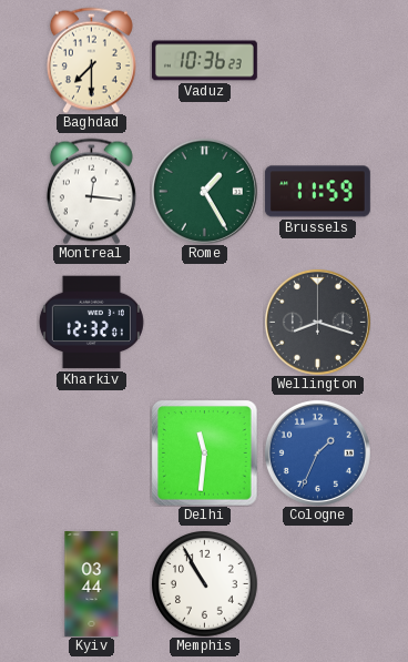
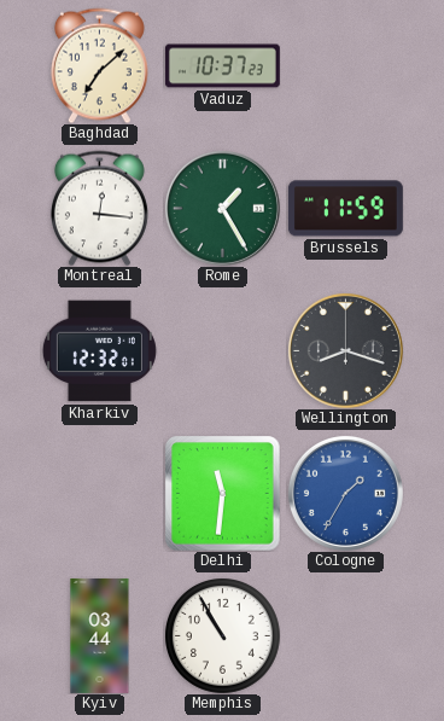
Baghdad: 7:30 -> 7:08
Vaduz: 10:36 -> 10:37
Cologne: 1:34 -> 1:35
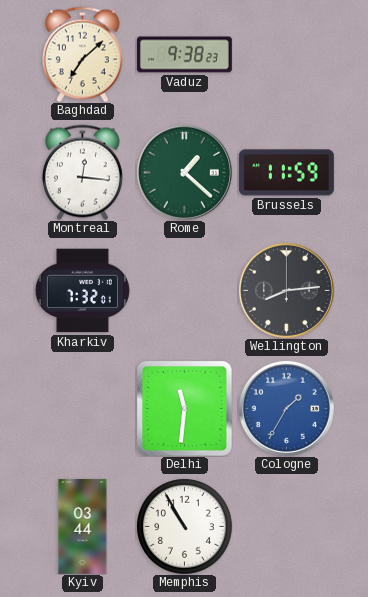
Vaduz: 10:37 -> 9:38
Rome: 1:25 -> 1:22
Kharkiv: 12:32 -> 7:32
Wellington: 8:18 -> 8:14
